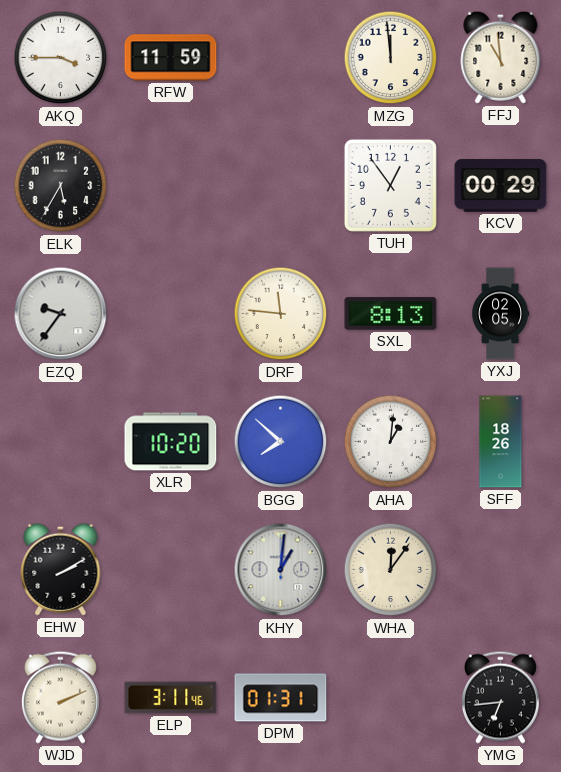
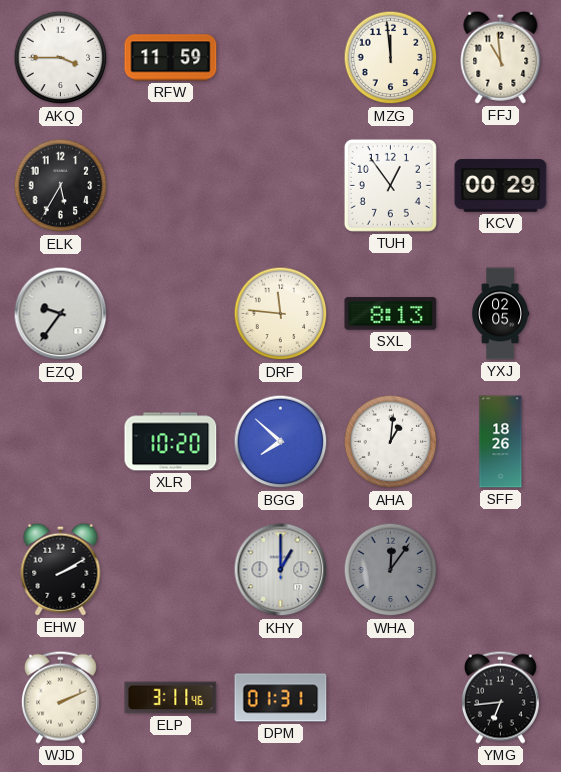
KHY: 1:01 -> 1:00
WHA dial: cream -> grey
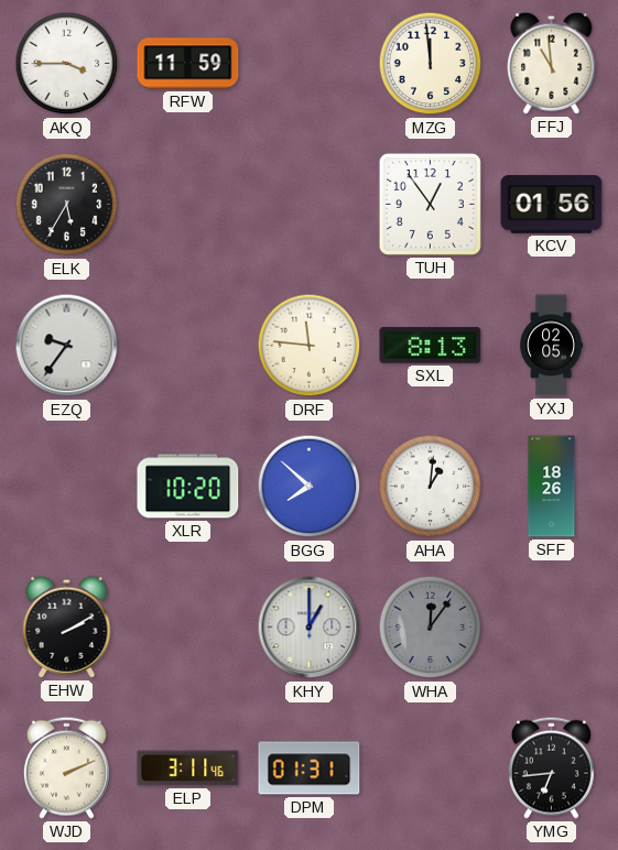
KCV: 00:29 -> 01:56
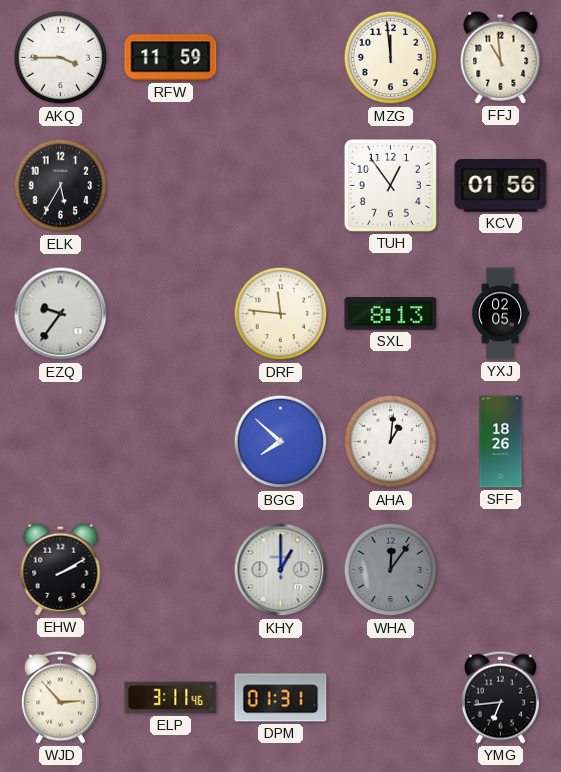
XLR: 10:20 -> none
WJD: 2:11 -> 2:53
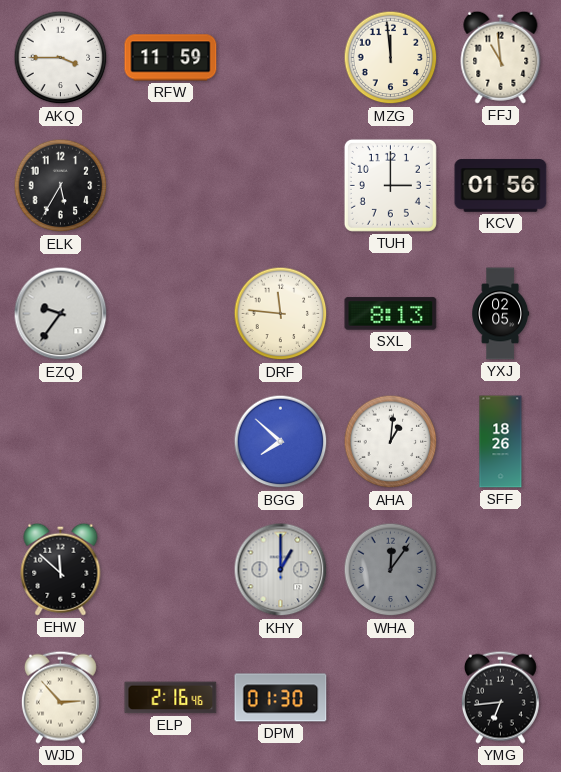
TUH: 12:54 -> 3:00
EHW: 2:10 -> 11:52
ELP: 3:11 -> 2:16
DPM: 01:31 -> 01:30
